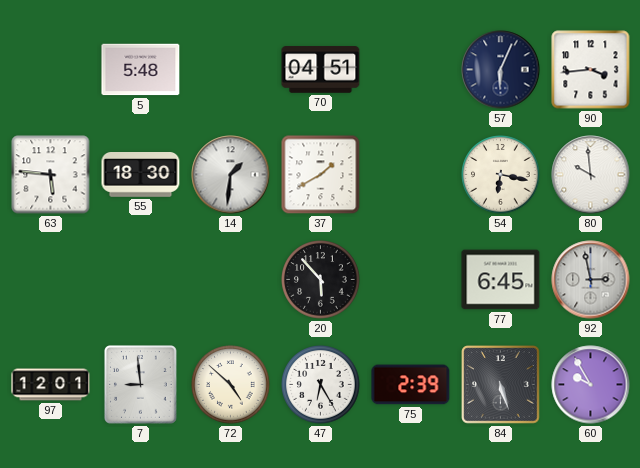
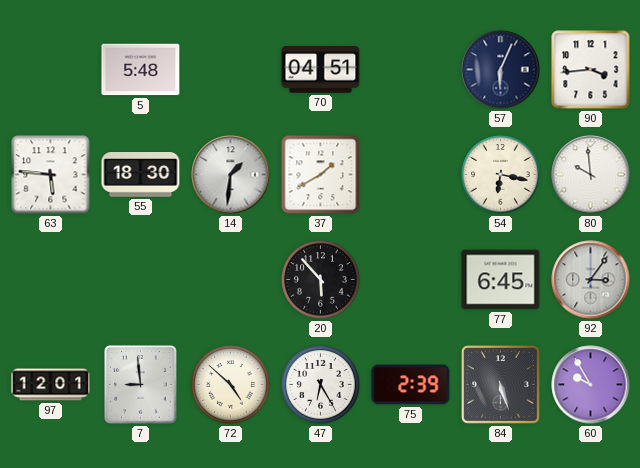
92: 2:58 -> 3:06
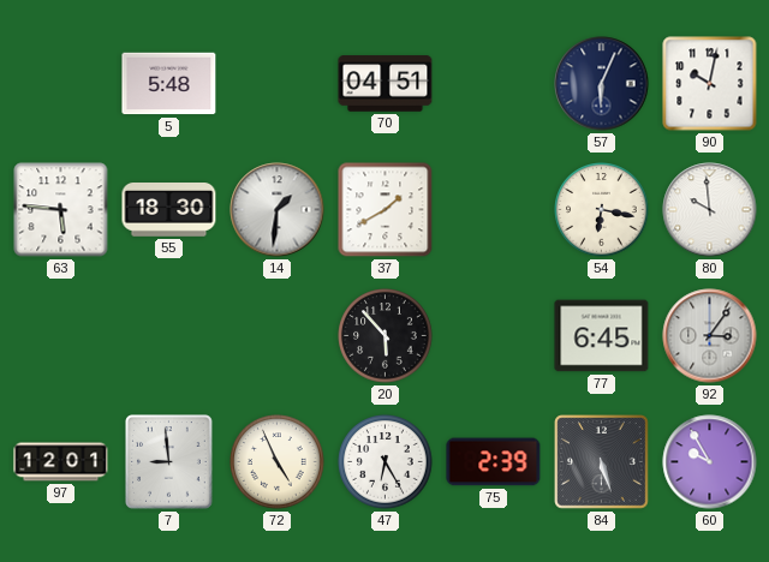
90: 3:44 -> 10:02
72: 4:52 -> 4:56
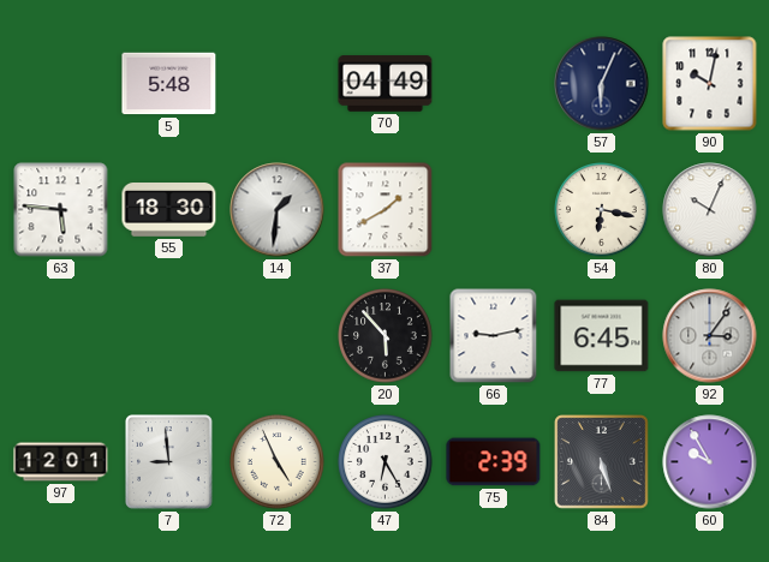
70: 04:51 -> 04:49
80: 9:59 -> 10:04
66: none -> 9:13
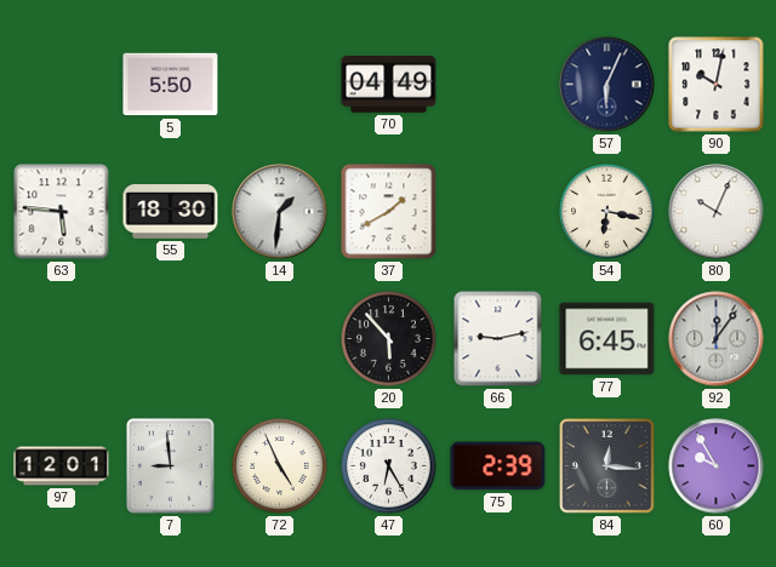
5: 5:48 -> 5:50
92: 3:06 -> 12:06
84: 5:27 -> 12:16
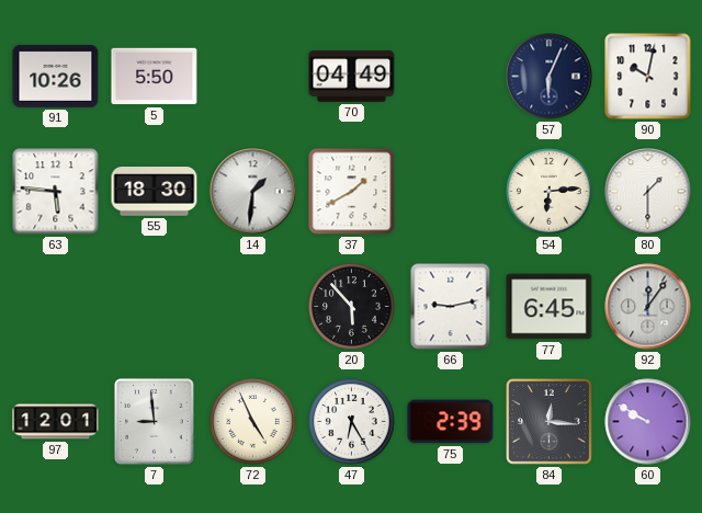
91: none -> 10:26
54: 6:17 -> 6:14
80: 10:04 -> 1:30
60: 9:55 -> 9:50
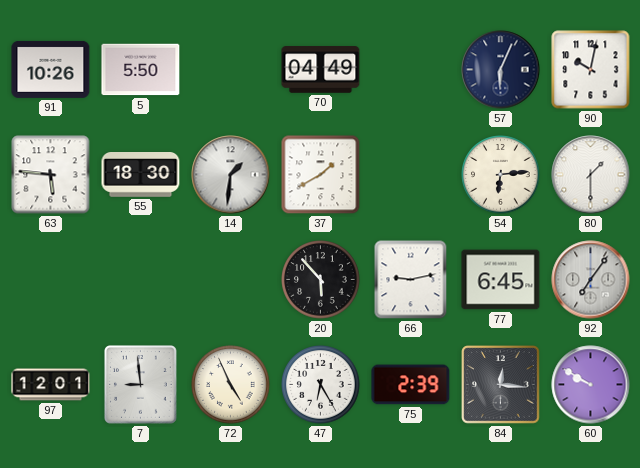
92: 12:06 -> 7:06
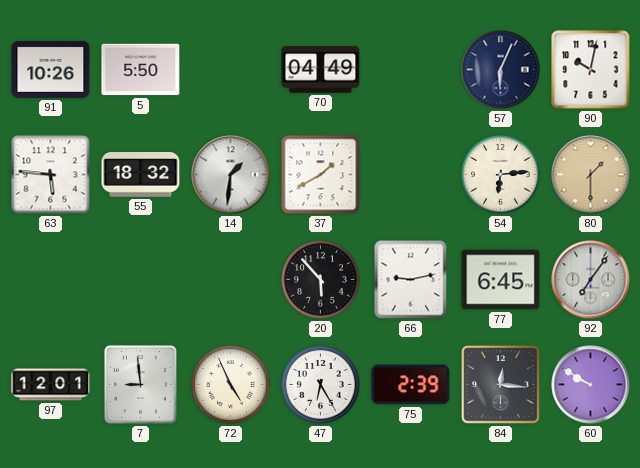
55: 18:30 -> 18:32
80 dial: white -> champagne
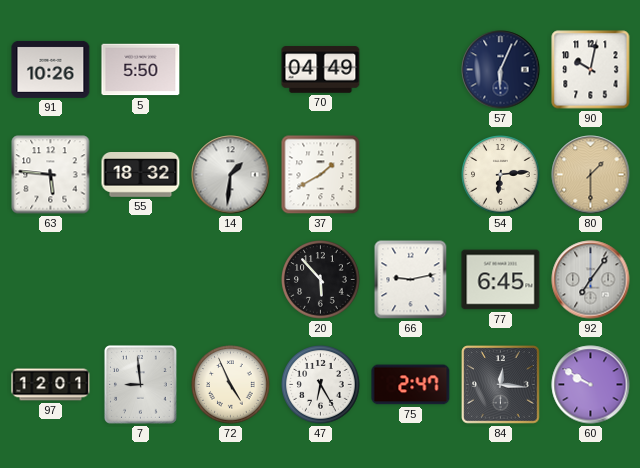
75: 2:39 -> 2:47
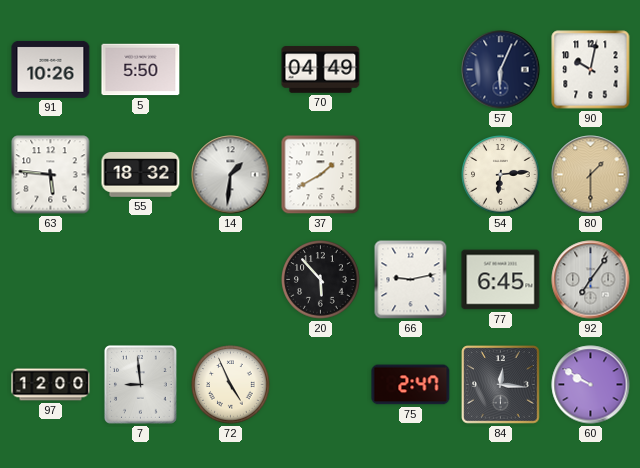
97: 12:01 -> 12:00
47: 6:25 -> none
